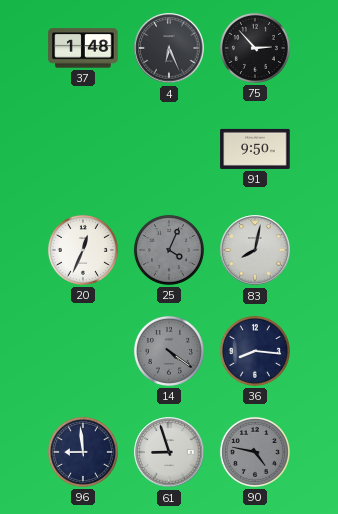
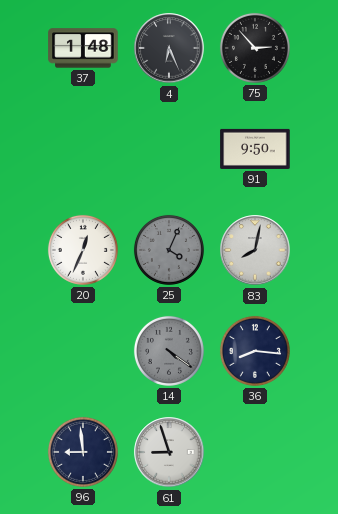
90: 4:47 -> none
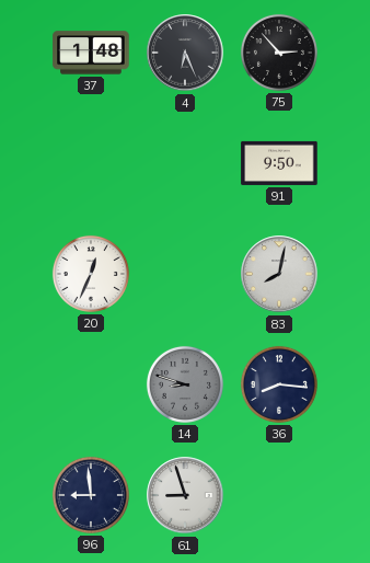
25: 4:04 -> none
14: 4:21 -> 8:48
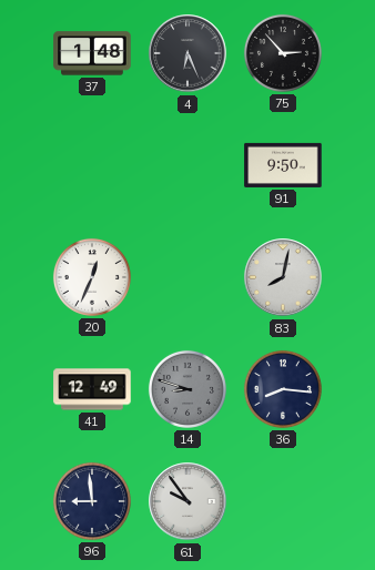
41: none -> 12:49
61: 8:57 -> 9:54
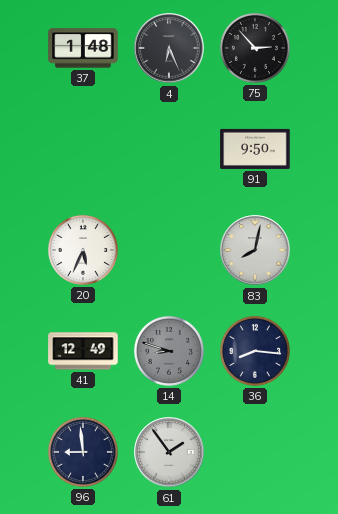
20: 12:34 -> 5:34
61: 9:54 -> 1:54
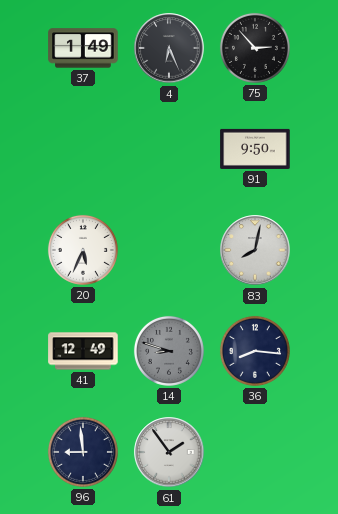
37: 1:48 -> 1:49
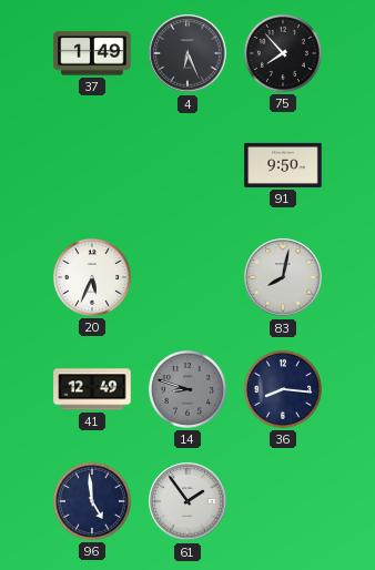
75: 2:53 -> 7:53
96: 8:59 -> 4:59
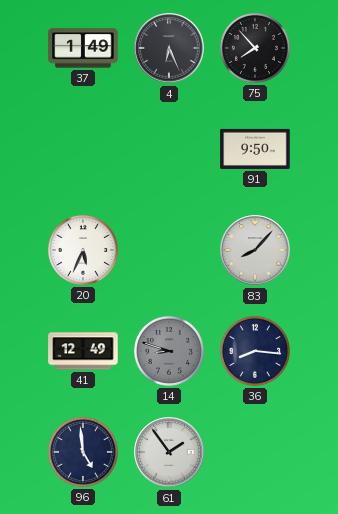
83: 8:02 -> 8:07
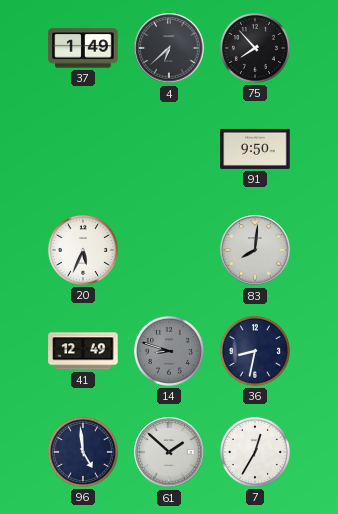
4: 6:26 -> 6:38
83: 8:07 -> 8:01
36: 8:16 -> 8:32
61: 1:54 -> 1:52
7: none -> 12:35
